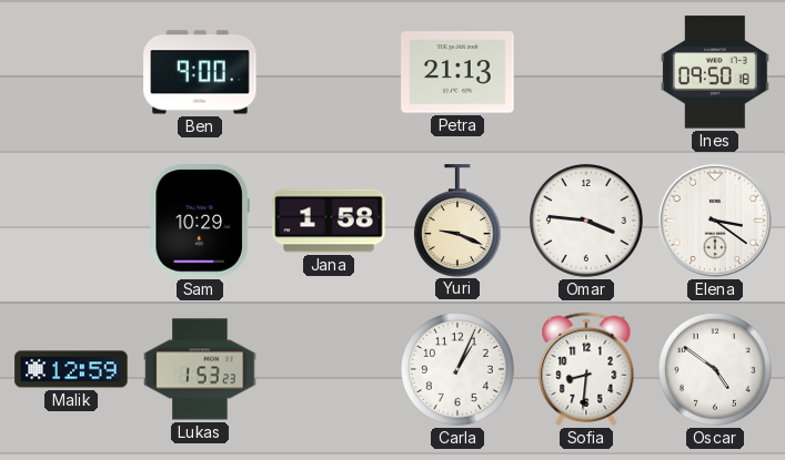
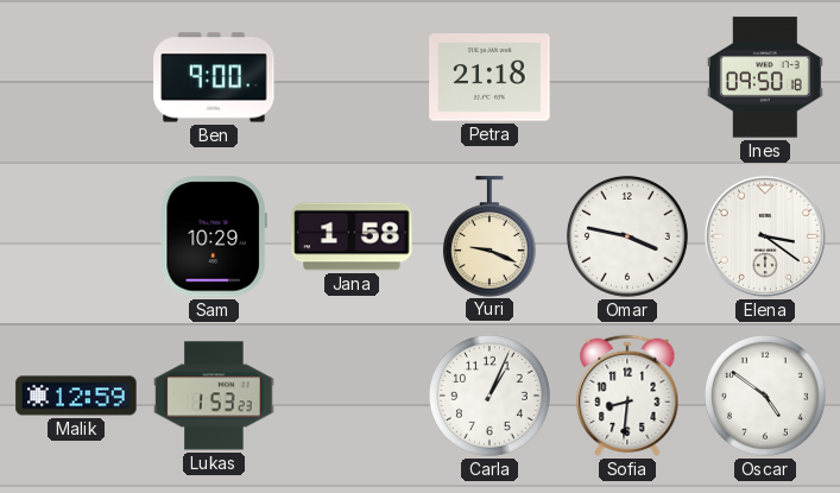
Petra: 21:13 -> 21:18
Omar: 3:46 -> 3:47
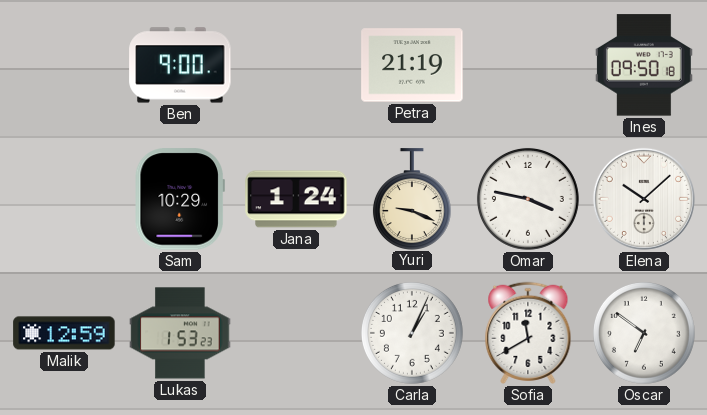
Petra: 21:18 -> 21:19
Jana: 1:58 -> 1:24
Elena: 3:21 -> 10:08
Sofia: 8:31 -> 11:40
Oscar: 4:51 -> 6:51
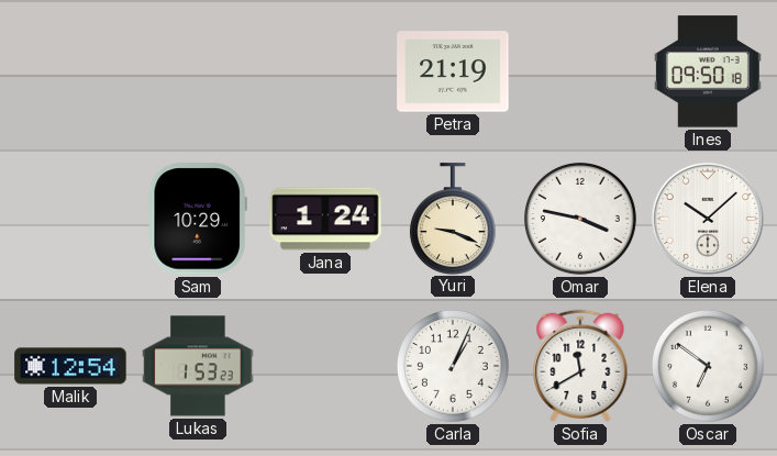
Ben: 9:00 -> none
Malik: 12:59 -> 12:54
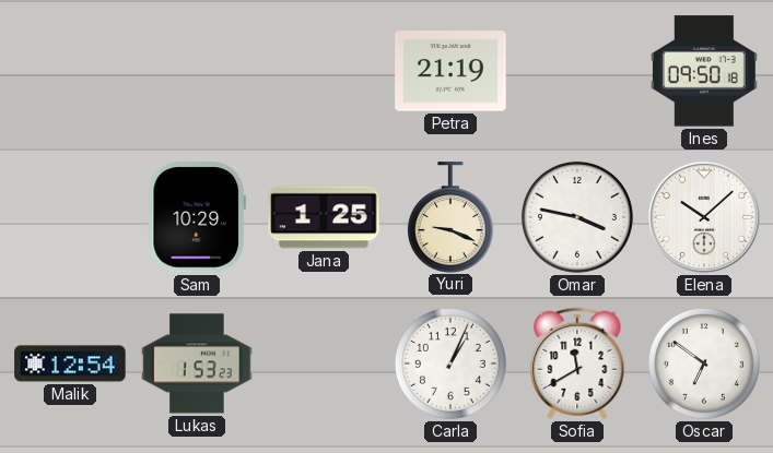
Jana: 1:24 -> 1:25
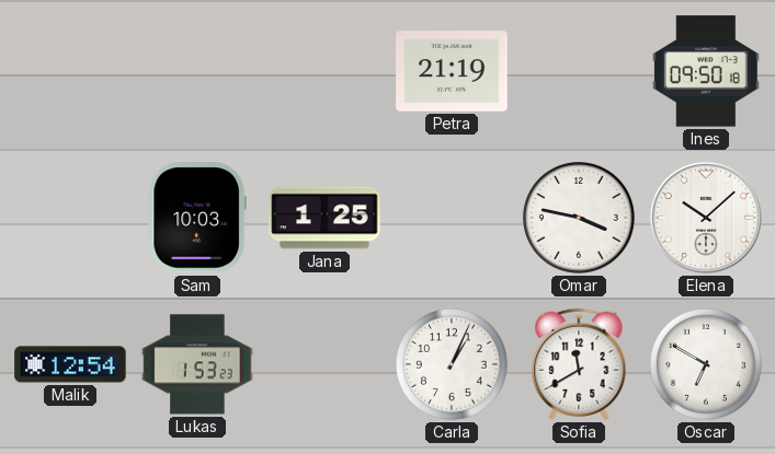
Sam: 10:29 -> 10:03
Yuri: 9:19 -> none
Oscar: 6:51 -> 6:50
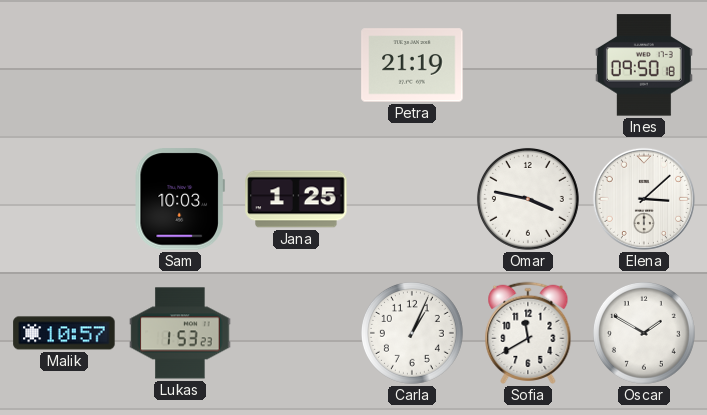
Elena: 10:08 -> 3:08
Malik: 12:54 -> 10:57
Oscar: 6:50 -> 1:50
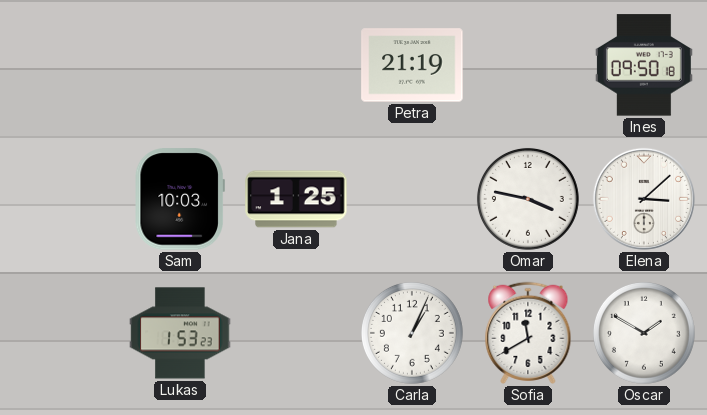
Malik: 10:57 -> none
